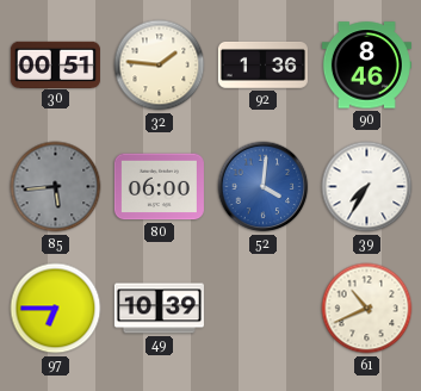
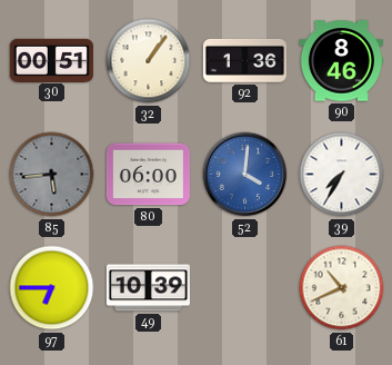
32: 1:46 -> 1:06
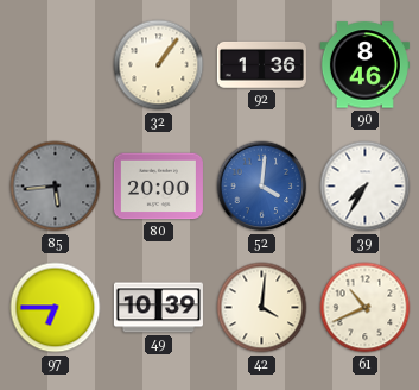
30: 00:51 -> none
80: 06:00 -> 20:00
42: none -> 4:01
